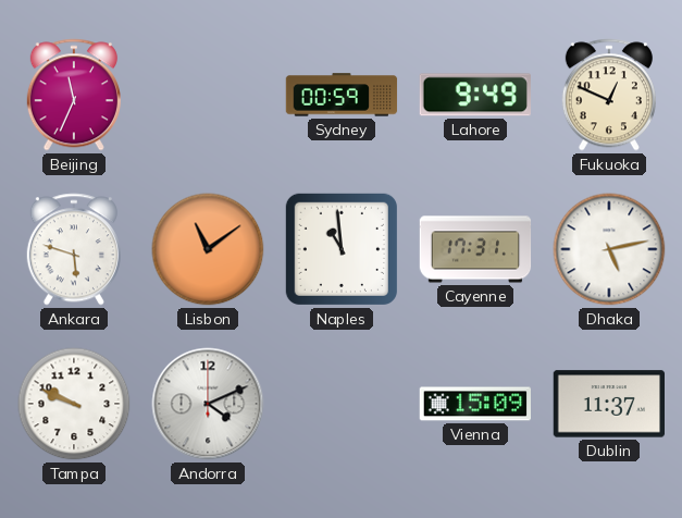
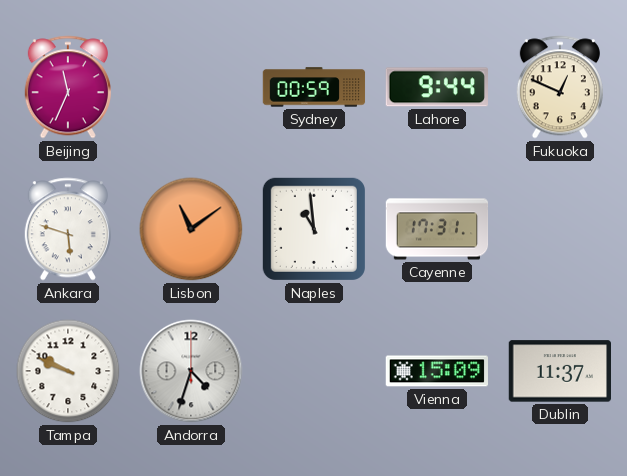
Lahore: 9:49 -> 9:44
Dhaka: 5:13 -> none
Andorra: 4:11 -> 4:33
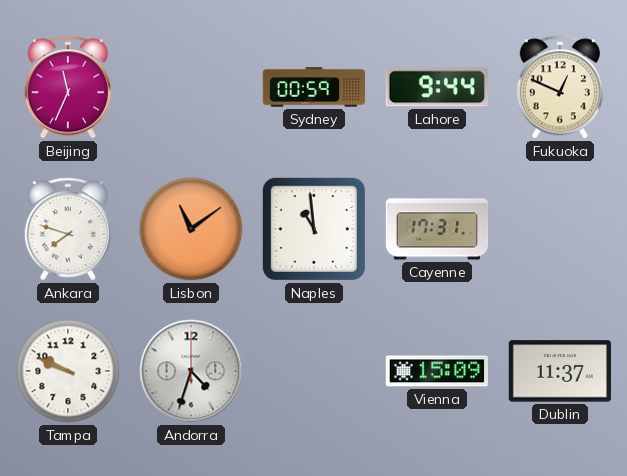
Ankara: 5:48 -> 7:48
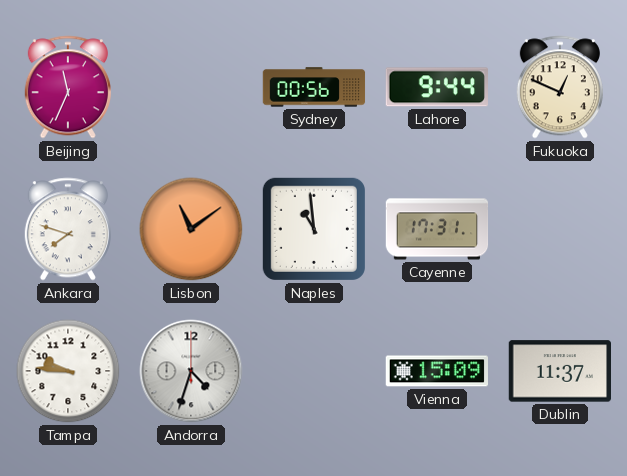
Sydney: 00:59 -> 00:56
Tampa: 9:49 -> 9:46
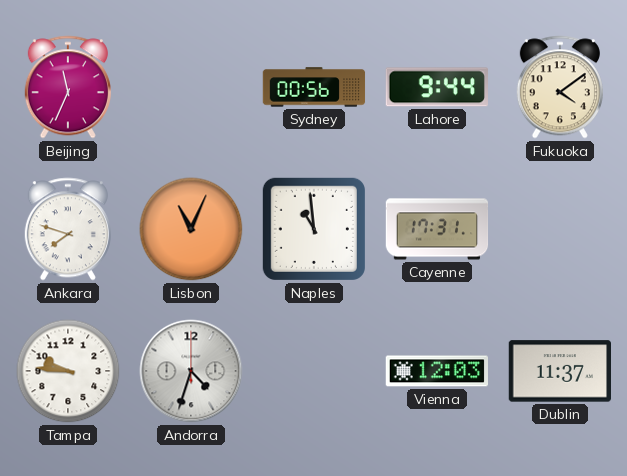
Fukuoka: 12:49 -> 4:09
Lisbon: 11:09 -> 11:04
Vienna: 15:09 -> 12:03
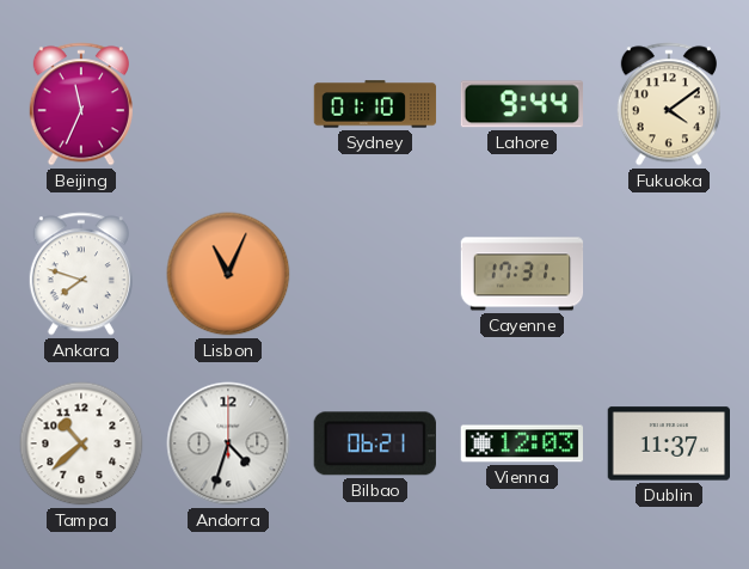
Sydney: 00:56 -> 01:10
Naples: 10:59 -> none
Tampa: 9:46 -> 10:38
Bilbao: none -> 06:21
